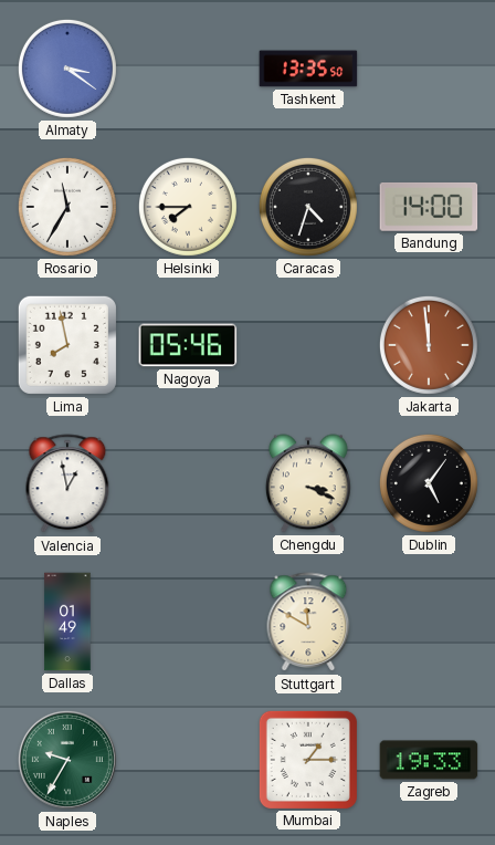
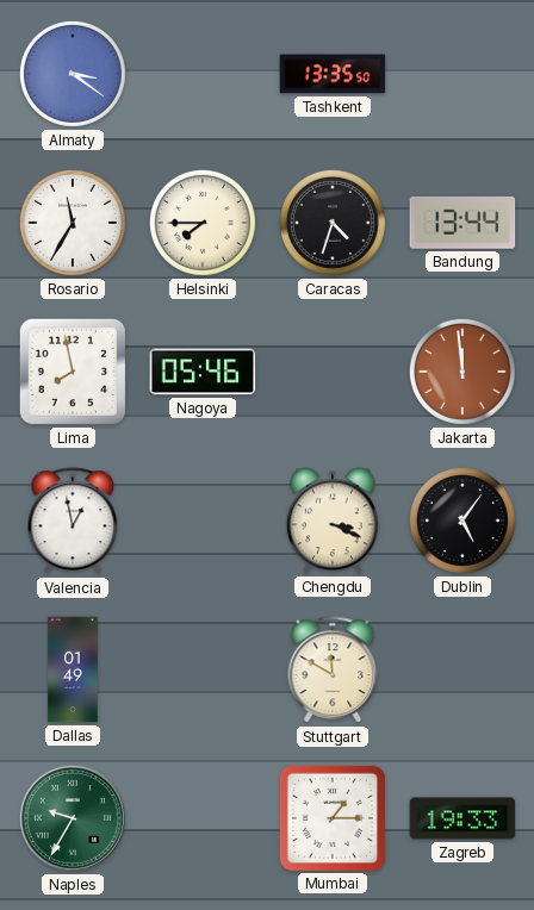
Bandung: 14:00 -> 13:44
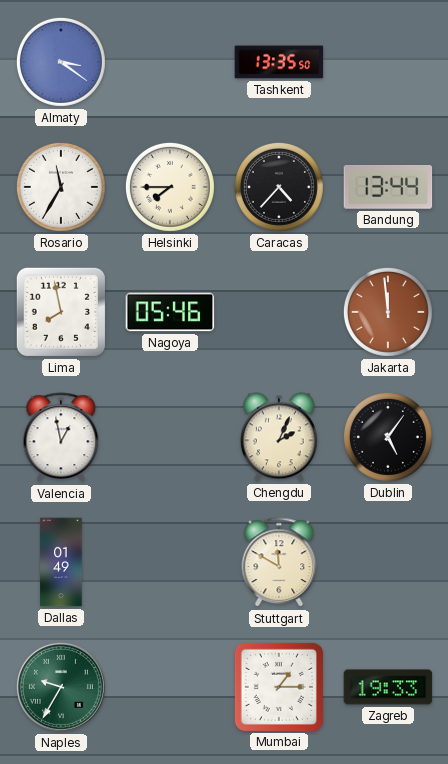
Caracas: 4:33 -> 4:37
Chengdu: 3:19 -> 2:04
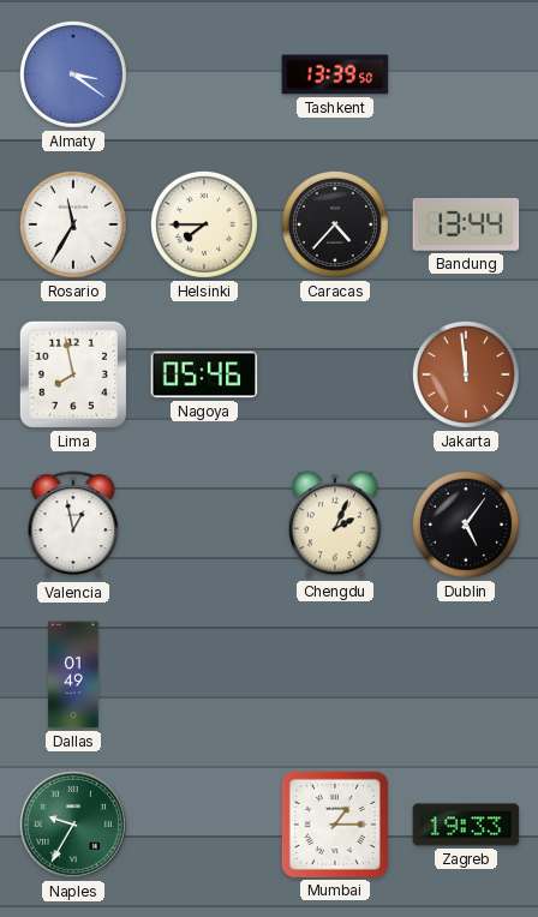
Tashkent: 13:35 -> 13:39
Stuttgart: 11:50 -> none
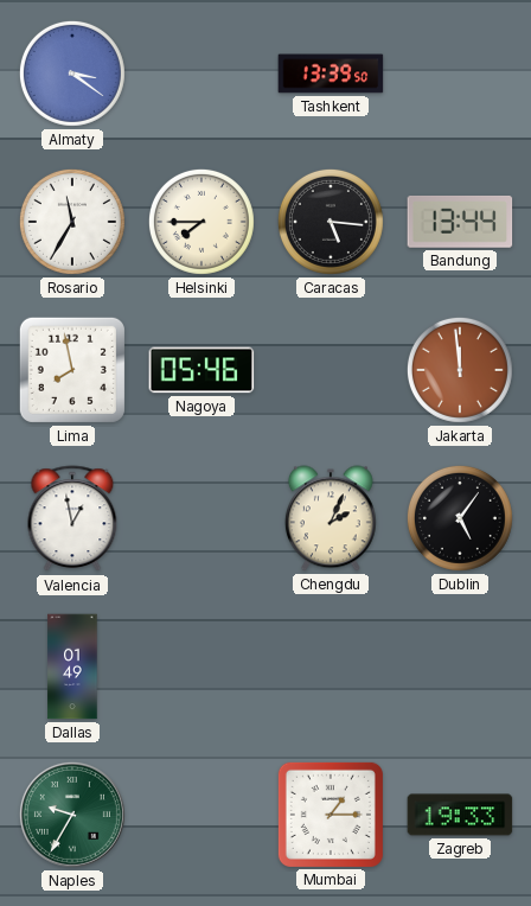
Caracas: 4:37 -> 5:16
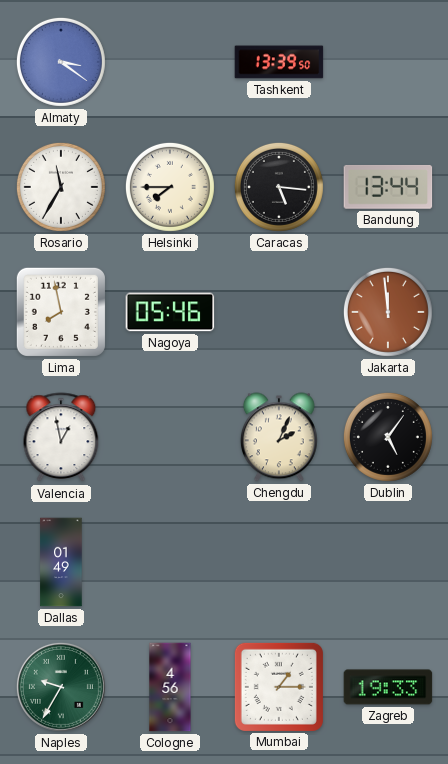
Cologne: none -> 4:56
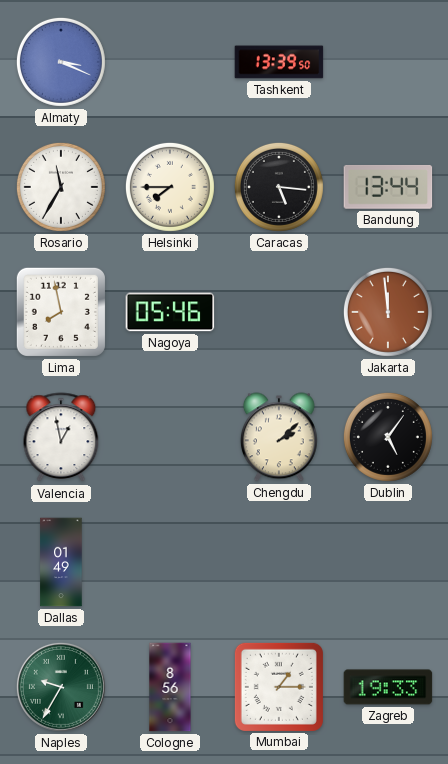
Almaty: 3:21 -> 3:19
Chengdu: 2:04 -> 2:08
Cologne: 4:56 -> 8:56
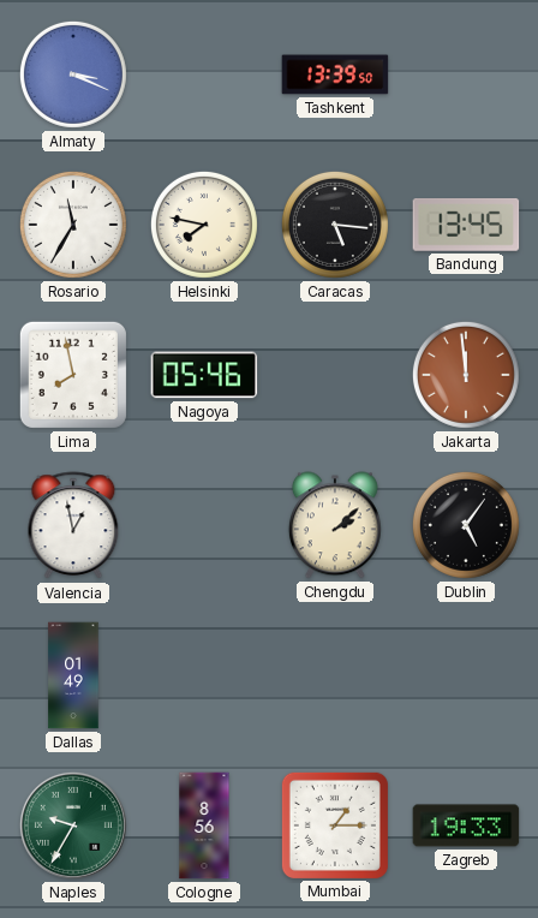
Helsinki: 7:45 -> 7:47
Bandung: 13:44 -> 13:45
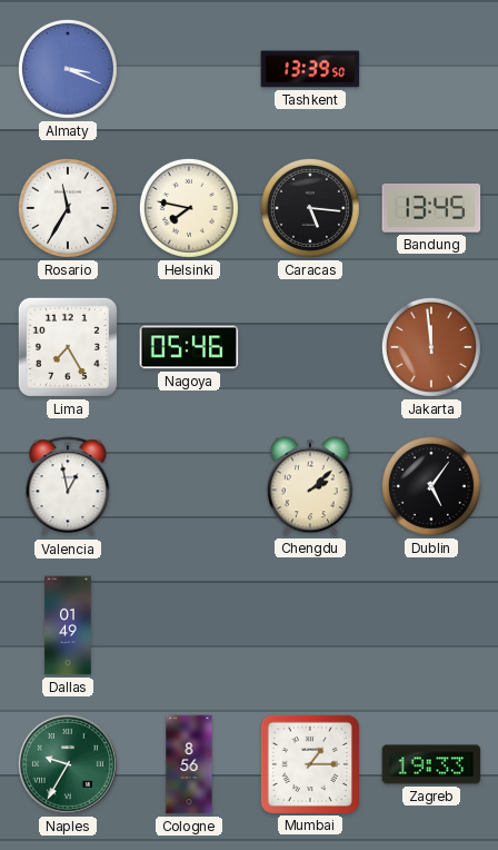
Lima: 7:58 -> 7:25
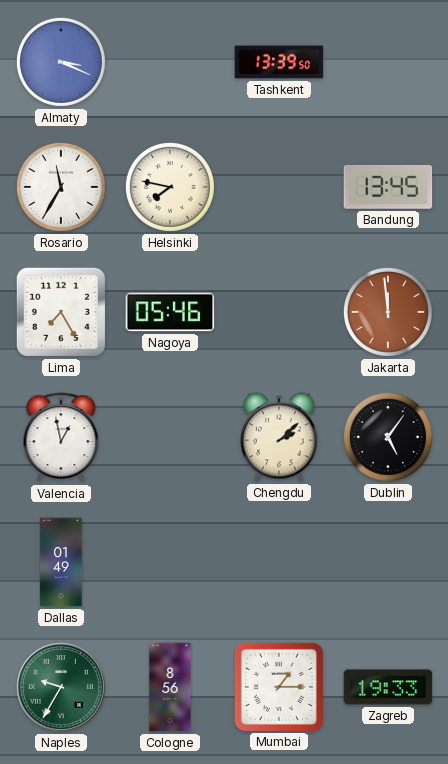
Caracas: 5:16 -> none
